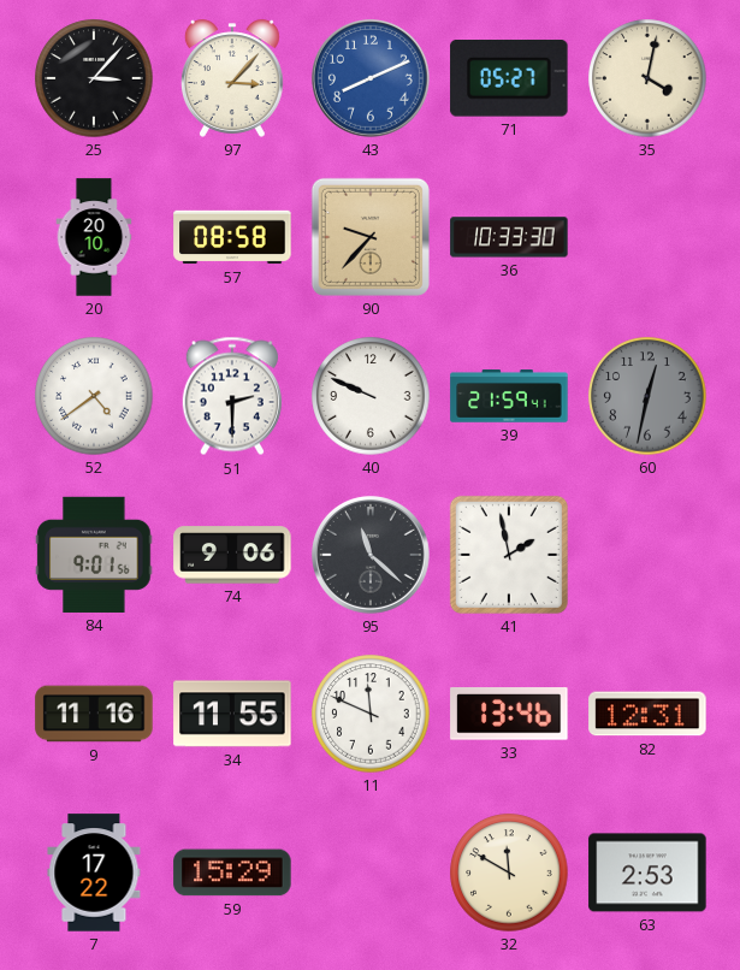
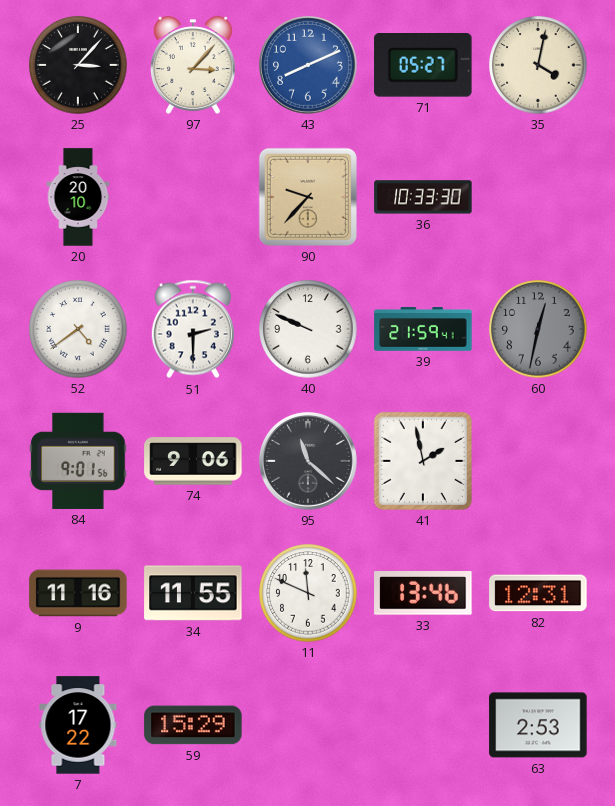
57: 08:58 -> none
32: 11:50 -> none
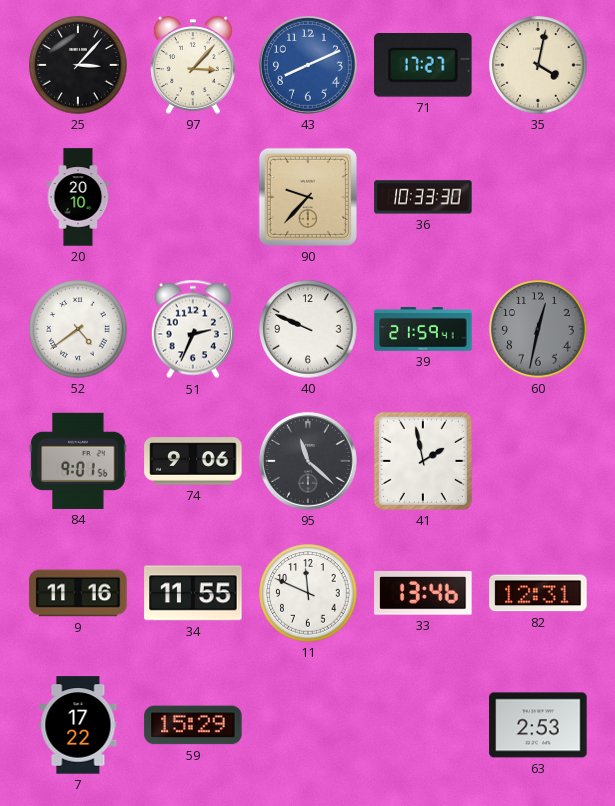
71: 05:27 -> 17:27
51: 2:30 -> 2:34
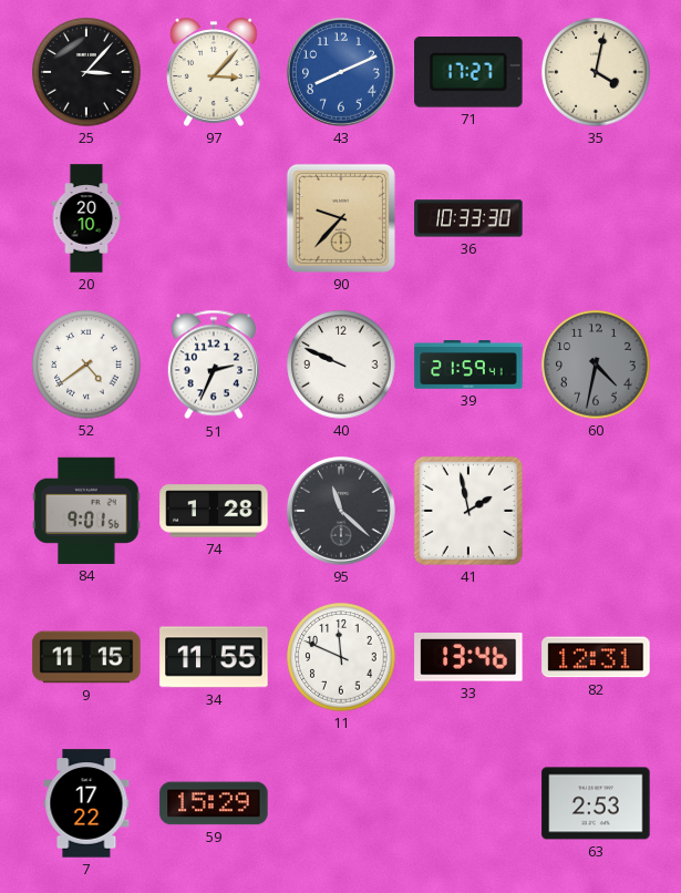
60: 12:32 -> 4:32
74: 9:06 -> 1:28
9: 11:16 -> 11:15
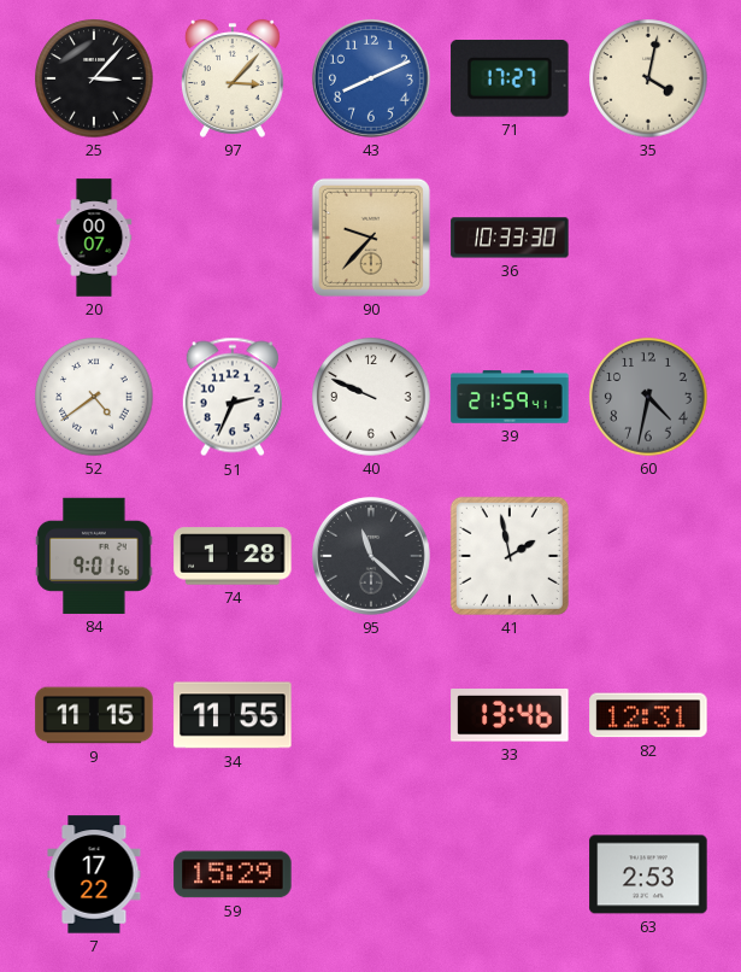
20: 20:10 -> 00:07
11: 11:49 -> none
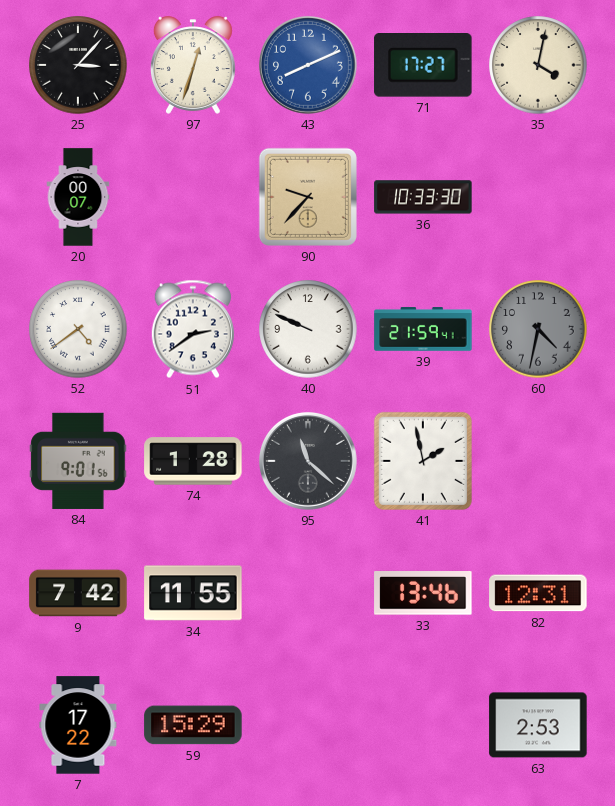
97: 3:07 -> 12:33
51: 2:34 -> 2:39
9: 11:15 -> 7:42
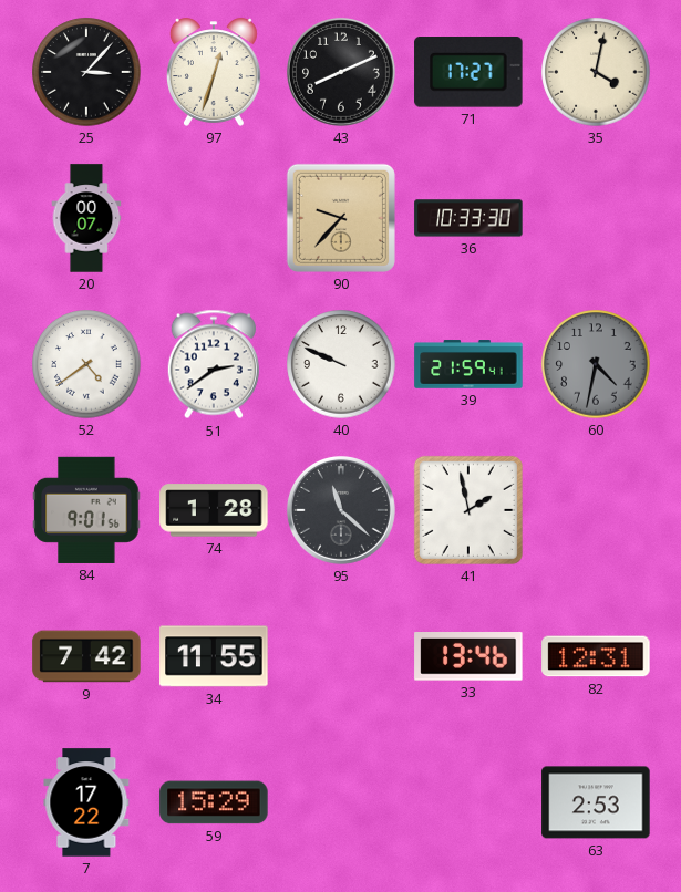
43 dial: blue -> black
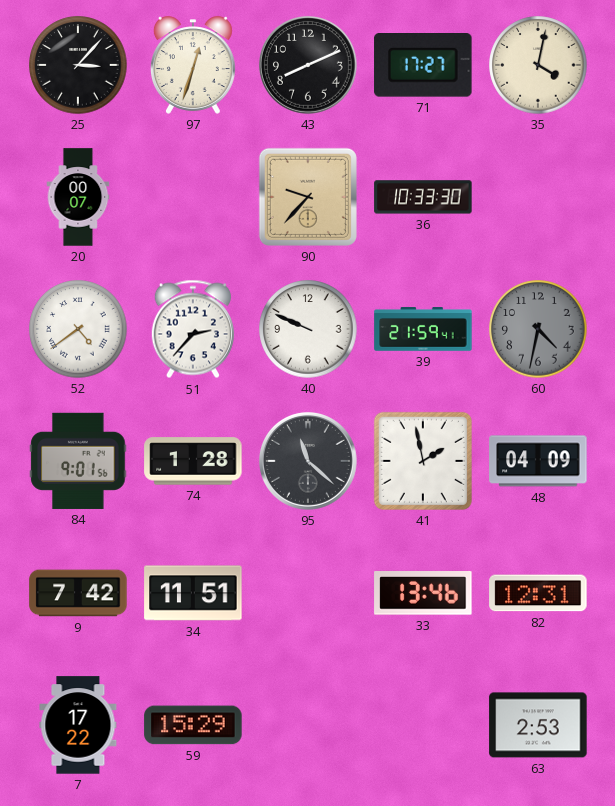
51: 2:39 -> 2:37
48: none -> 04:09
34: 11:55 -> 11:51
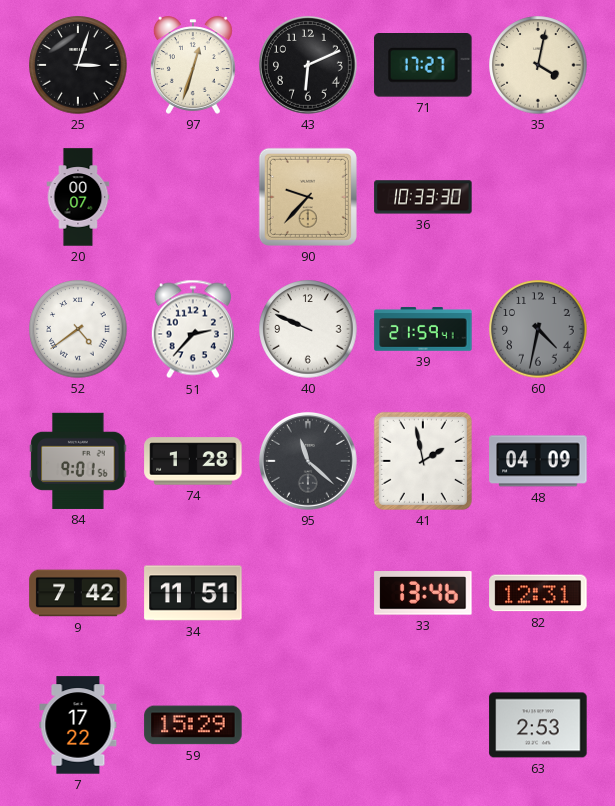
25: 3:07 -> 3:03
43: 8:11 -> 6:11
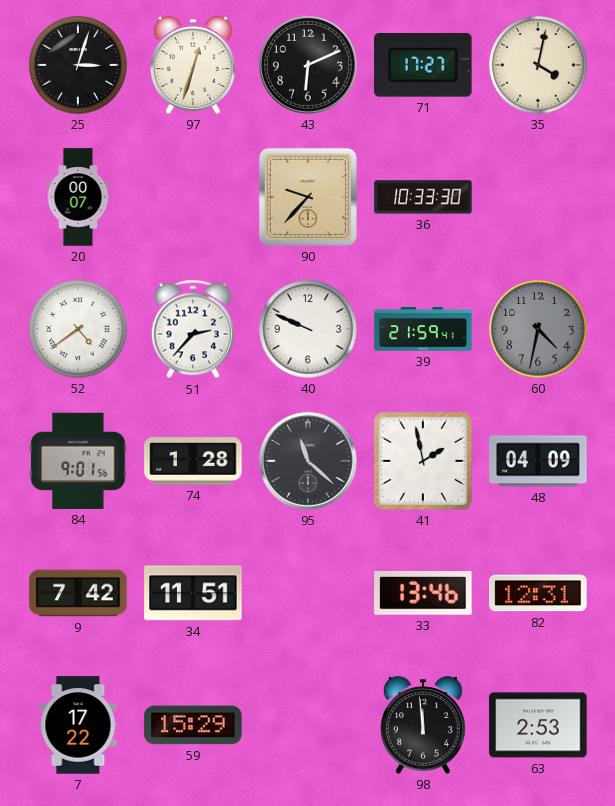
98: none -> 11:59
